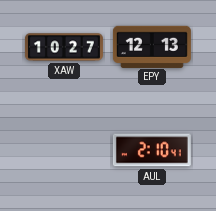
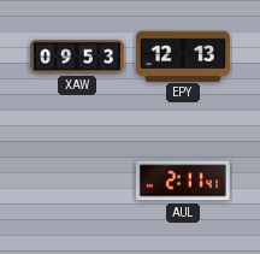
XAW: 10:27 -> 09:53
AUL: 2:10 -> 2:11
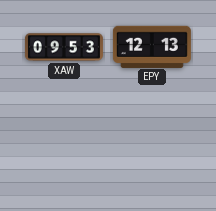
AUL: 2:11 -> none
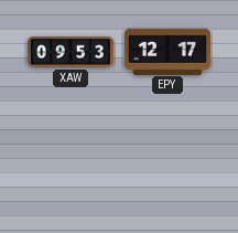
EPY: 12:13 -> 12:17
